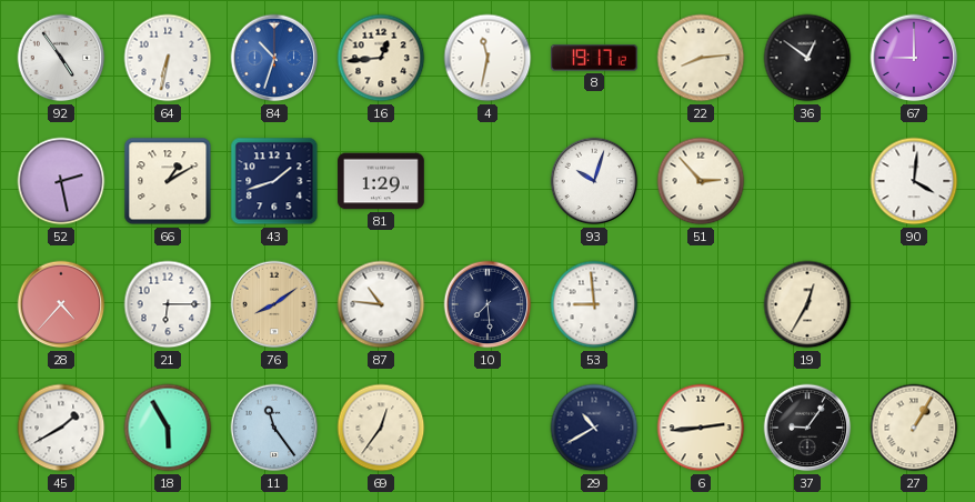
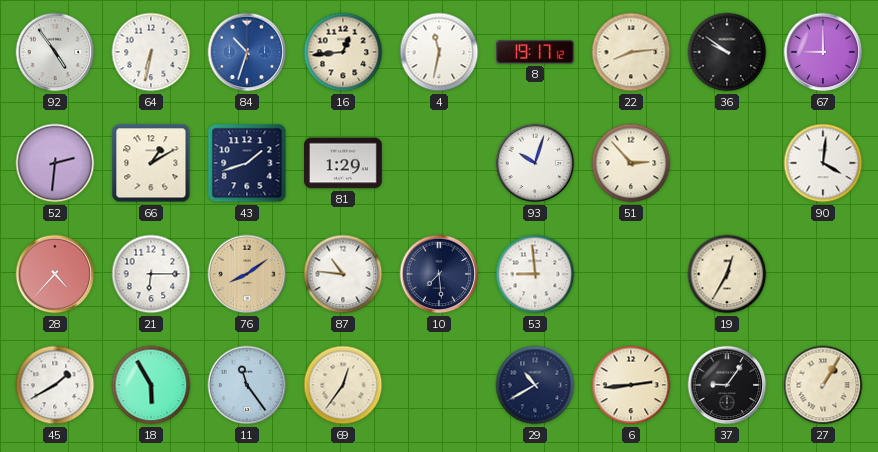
36: 12:51 -> 9:51
52: 2:28 -> 2:31
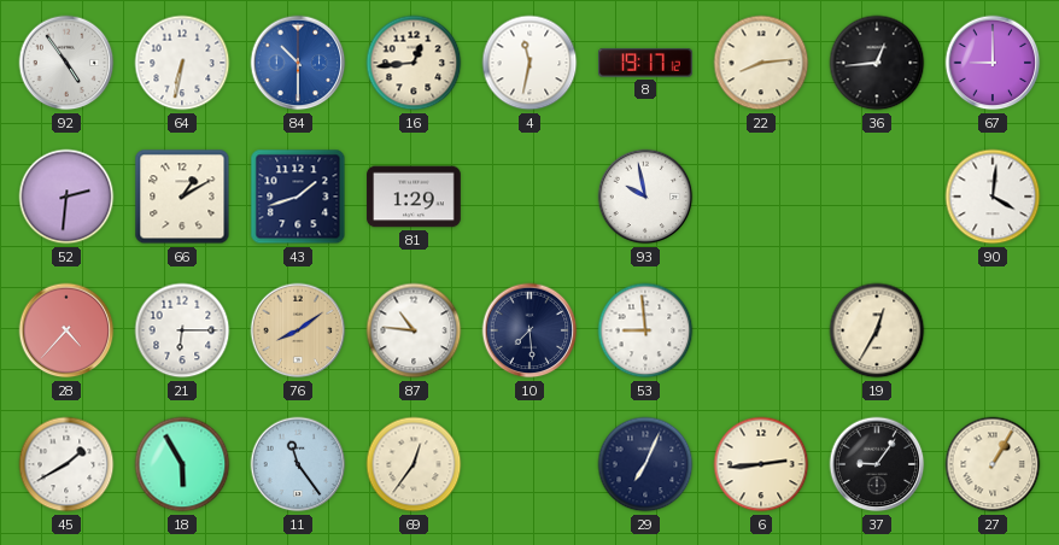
84: 10:33 -> 10:30
36: 9:51 -> 12:44
93: 10:03 -> 9:58
51: 2:53 -> none
29: 10:40 -> 7:04
